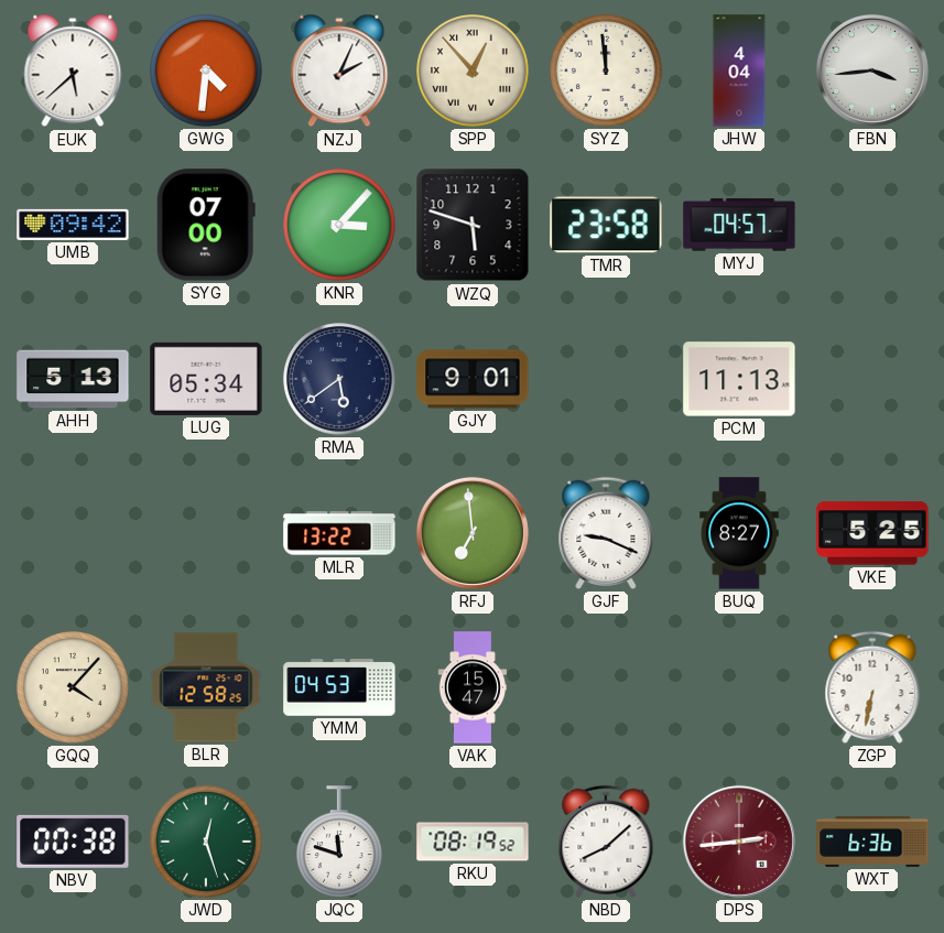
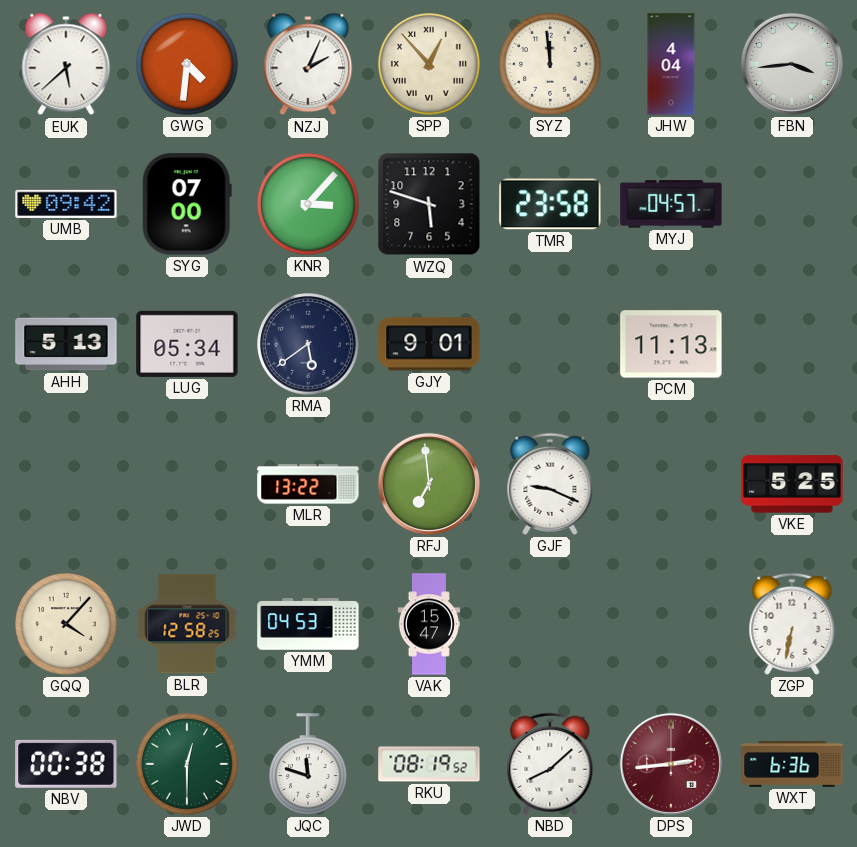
BUQ: 8:27 -> none
JWD: 12:27 -> 12:30
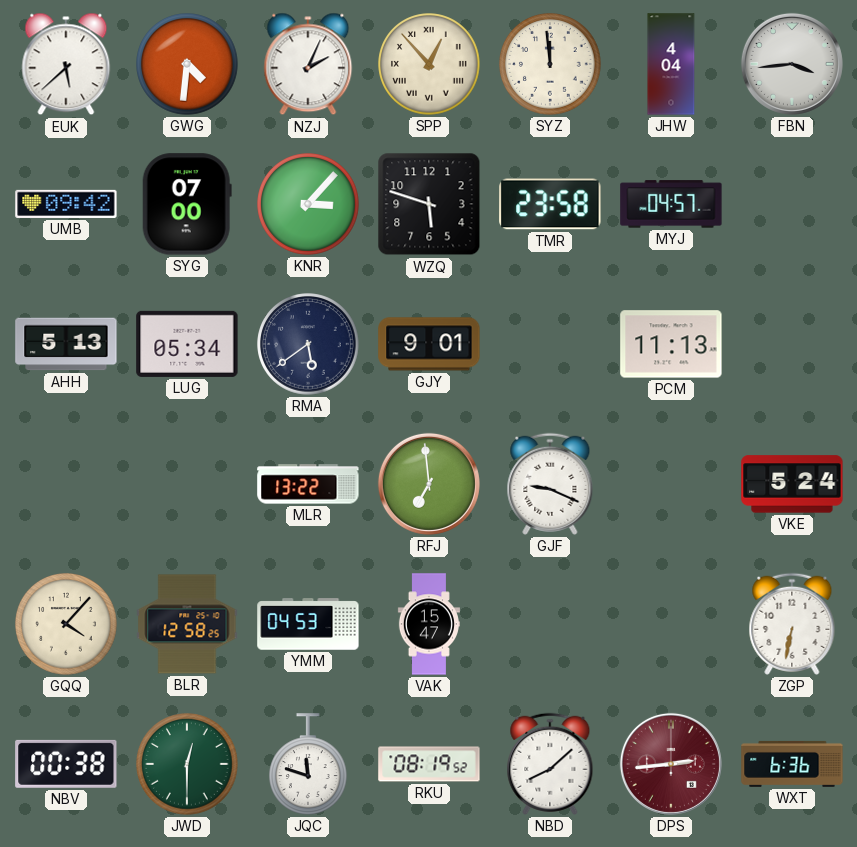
VKE: 5:25 -> 5:24
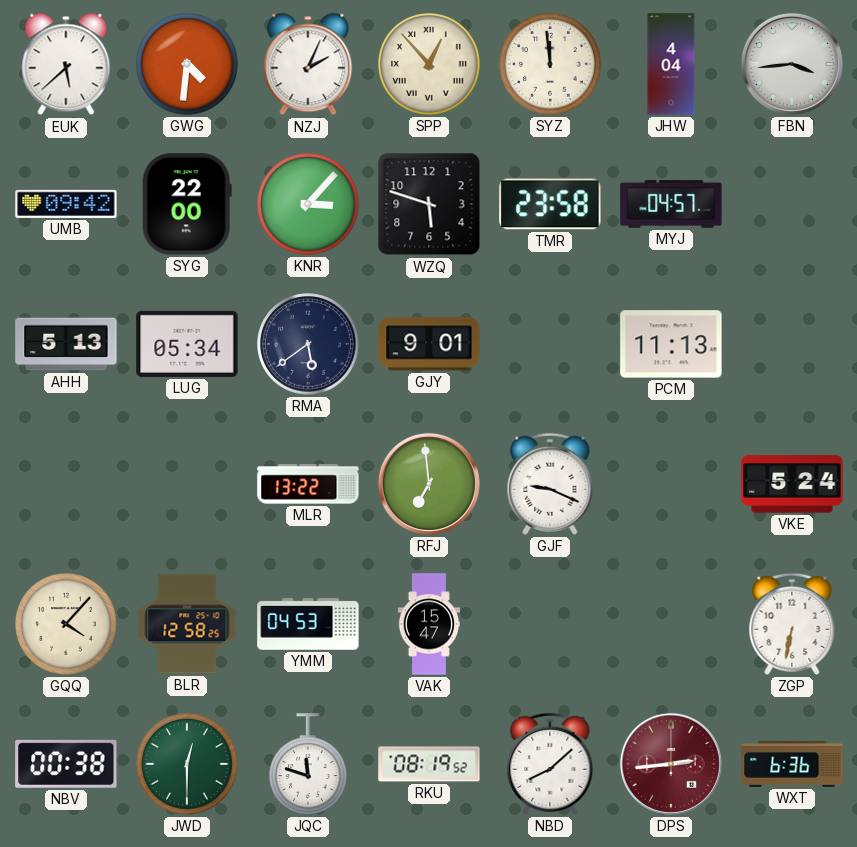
SYG: 07:00 -> 22:00
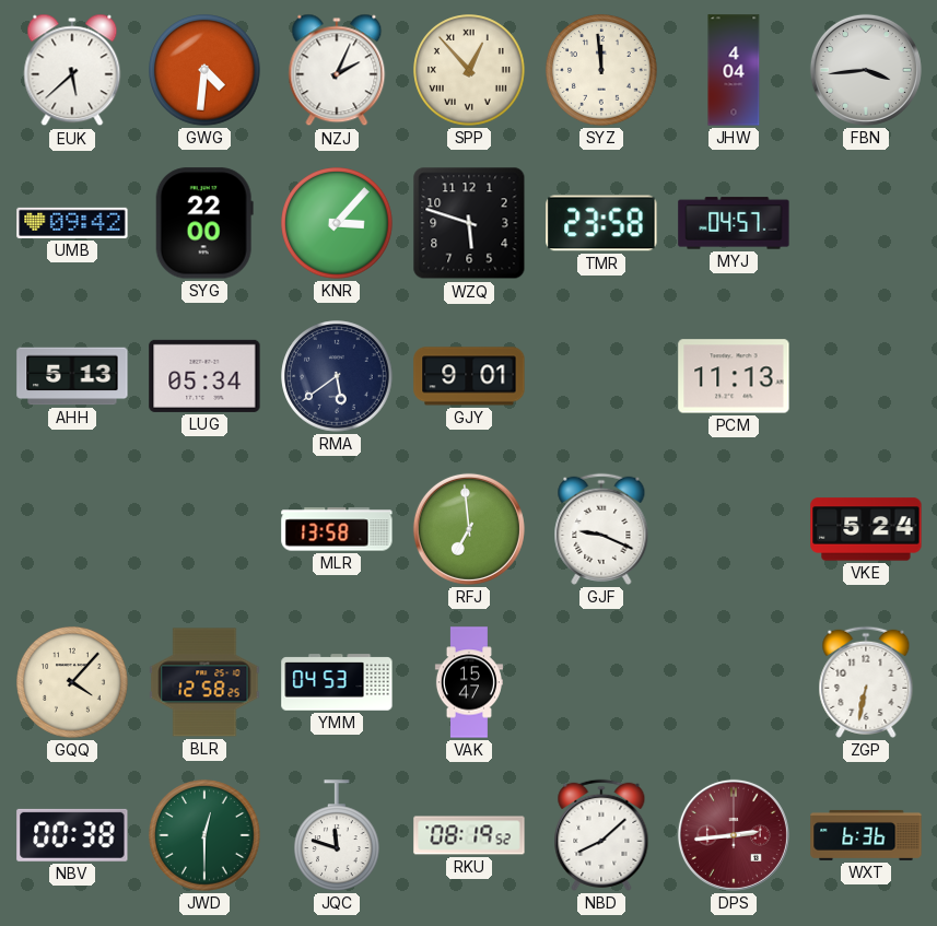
MLR: 13:22 -> 13:58
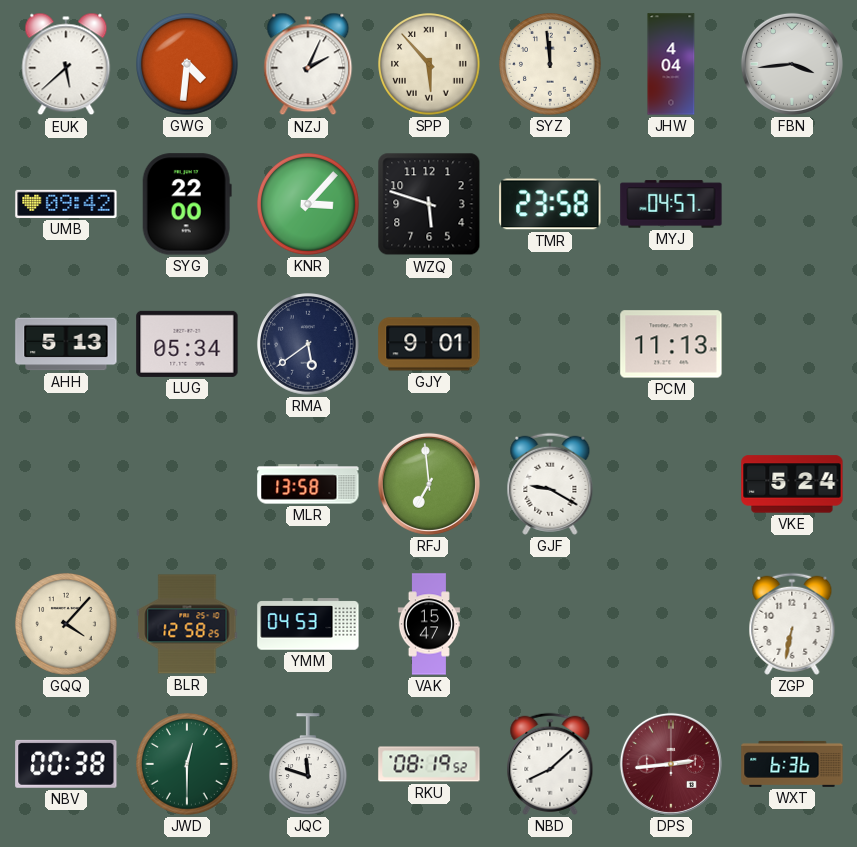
SPP: 12:53 -> 5:53
GJF: 9:19 -> 9:20
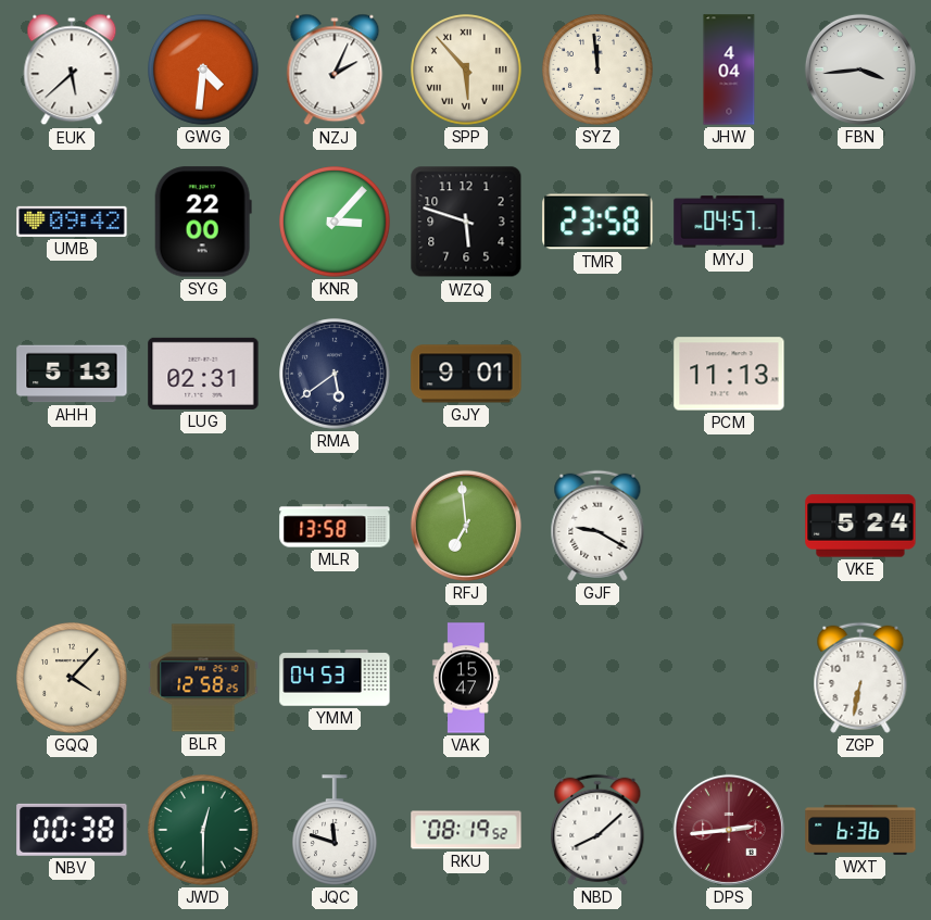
LUG: 05:34 -> 02:31
